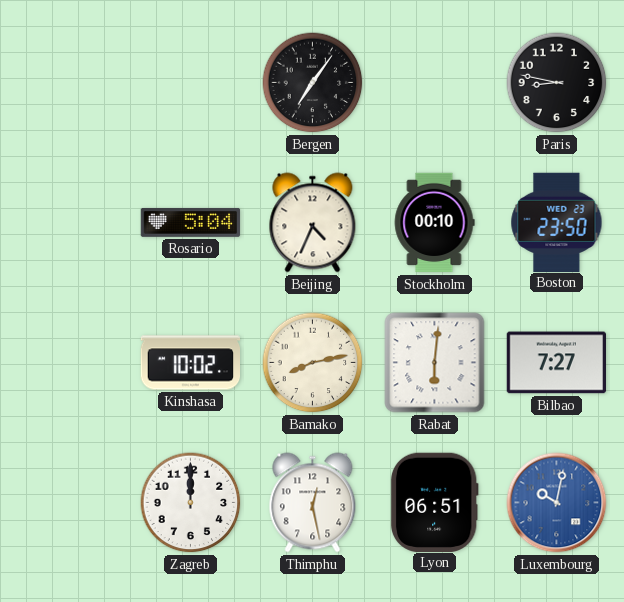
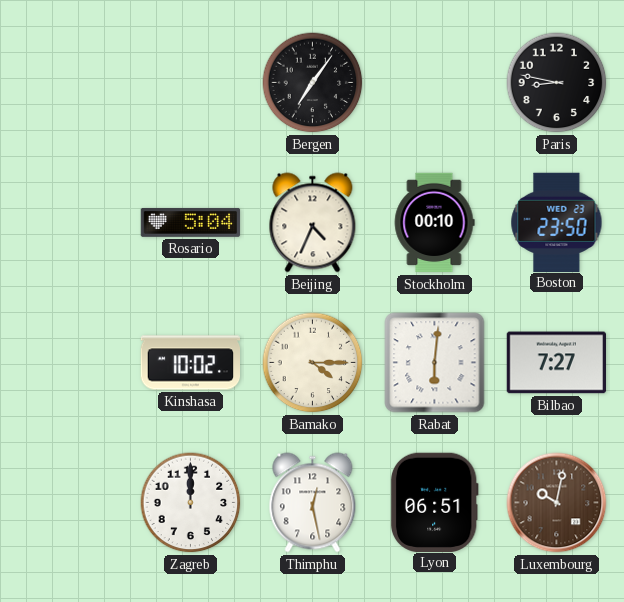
Bamako: 8:13 -> 4:15
Luxembourg dial: blue -> brown
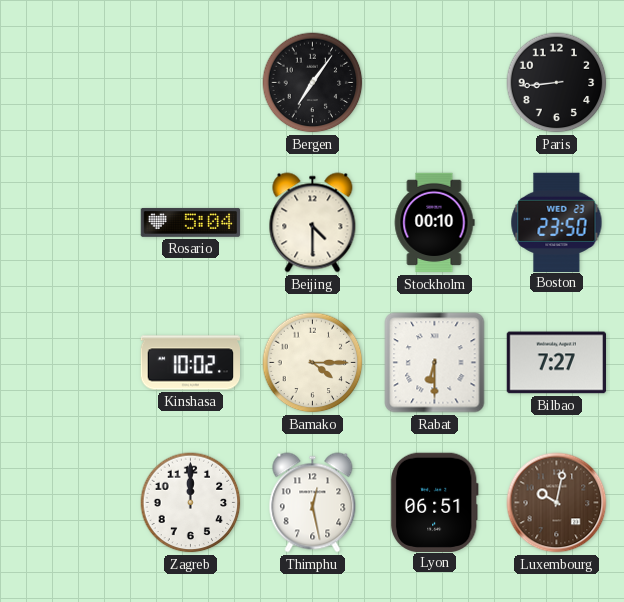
Paris: 8:47 -> 8:44
Beijing: 4:34 -> 4:30
Rabat: 6:01 -> 6:30
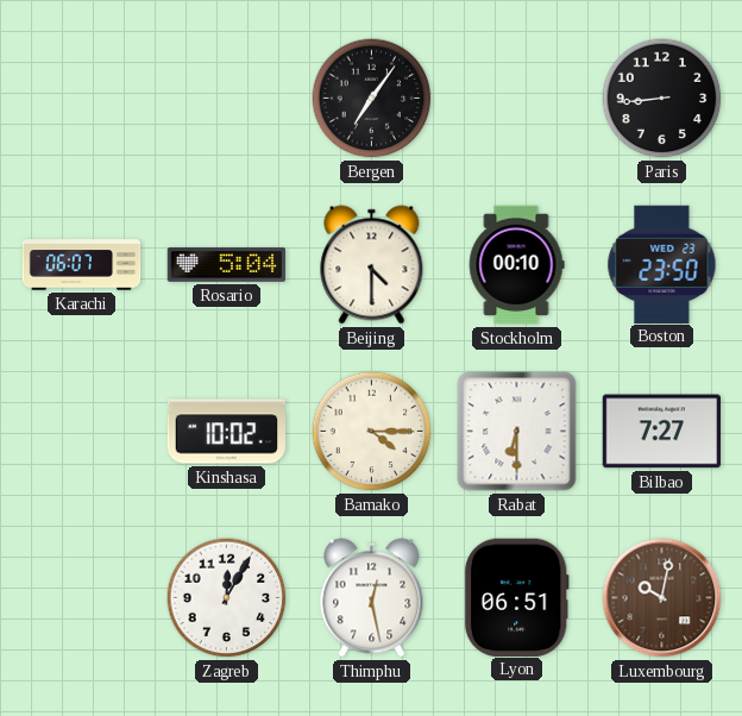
Karachi: none -> 06:07
Zagreb: 12:00 -> 12:05
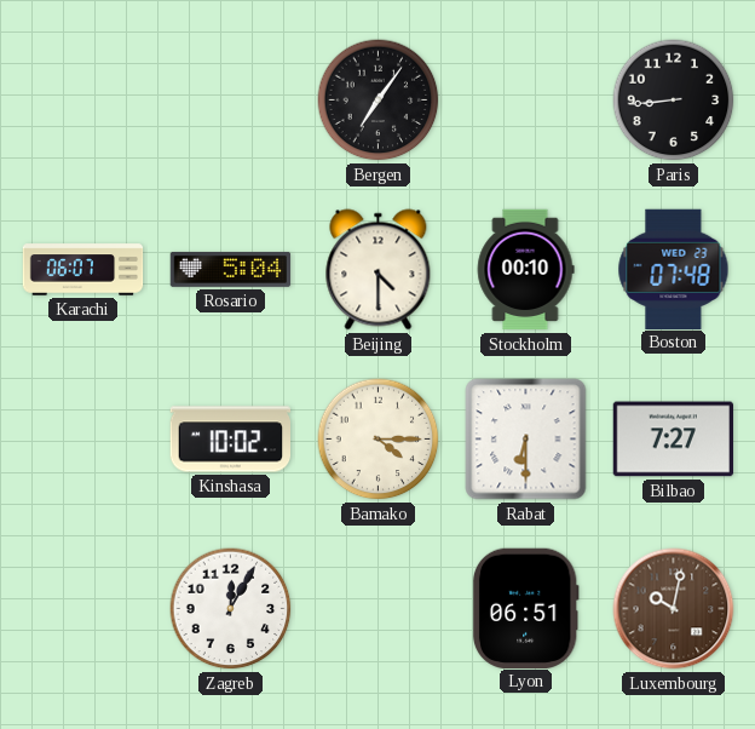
Boston: 23:50 -> 07:48
Thimphu: 12:28 -> none
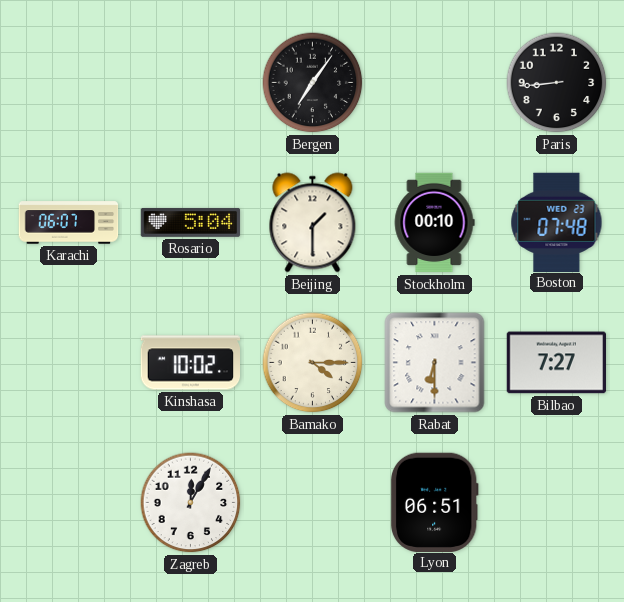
Beijing: 4:30 -> 1:30
Luxembourg: 10:02 -> none
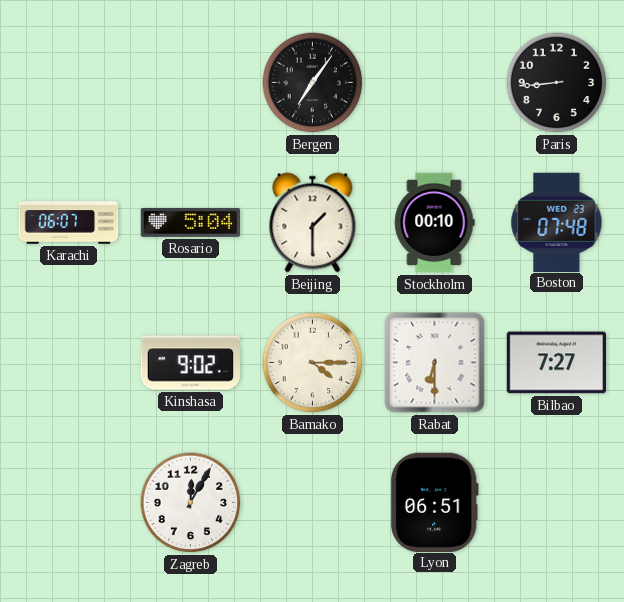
Kinshasa: 10:02 -> 9:02
